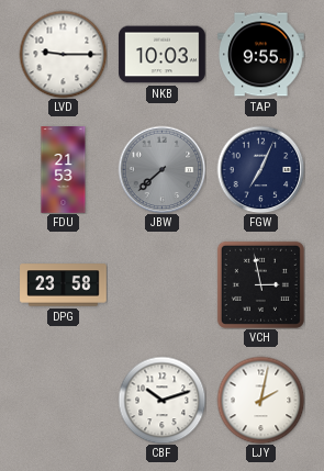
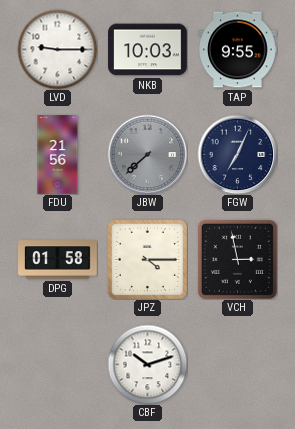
FDU: 21:53 -> 21:56
DPG: 23:58 -> 01:58
JPZ: none -> 4:15
LJY: 2:02 -> none
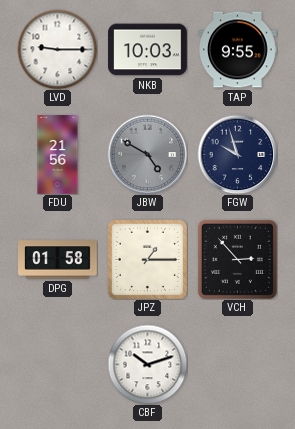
JBW: 7:38 -> 4:50
FGW: 7:04 -> 9:57
JPZ: 4:15 -> 1:15
VCH: 2:58 -> 2:53
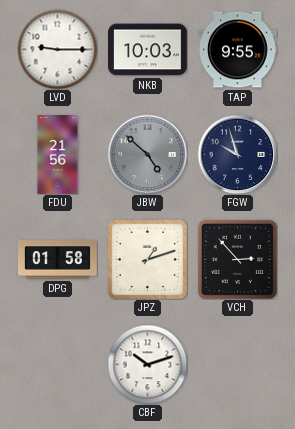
JBW: 4:50 -> 4:52
JPZ: 1:15 -> 1:12
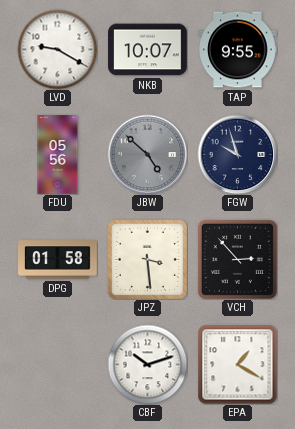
LVD: 9:15 -> 9:20
NKB: 10:03 -> 10:07
FDU: 21:56 -> 05:56
JPZ: 1:12 -> 3:29
EPA: none -> 1:20
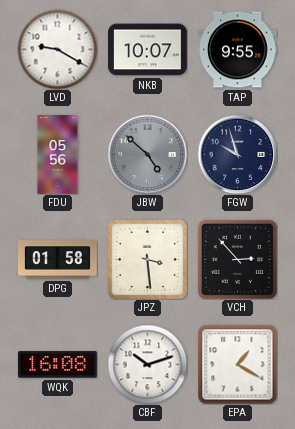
WQK: none -> 16:08
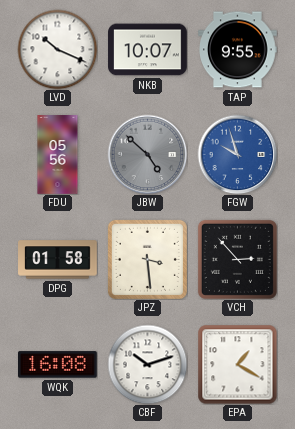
LVD: 9:20 -> 10:19
FGW dial: navy -> blue
